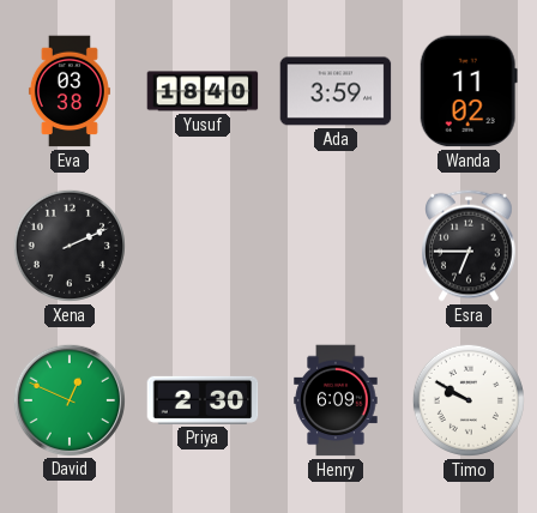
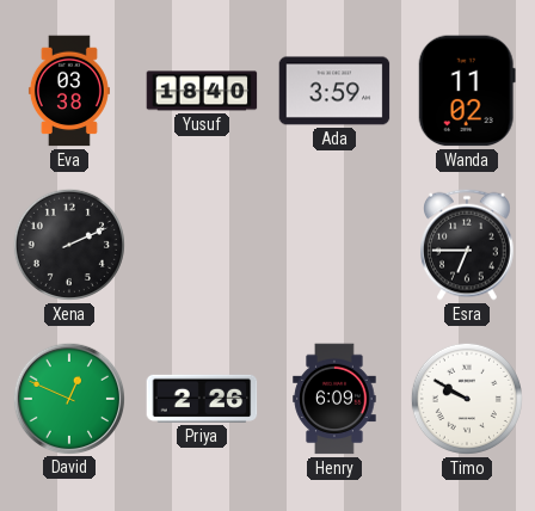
Priya: 2:30 -> 2:26
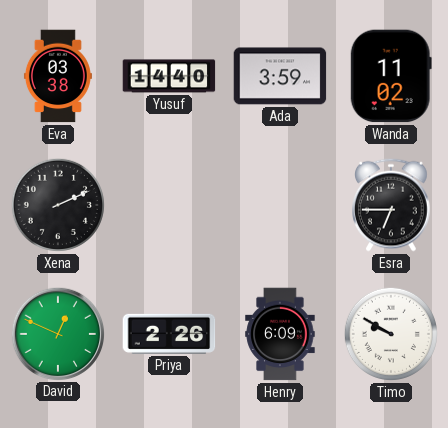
Yusuf: 18:40 -> 14:40
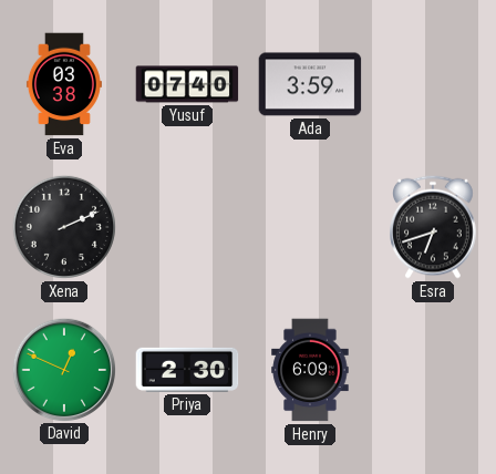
Yusuf: 14:40 -> 07:40
Wanda: 11:02 -> none
Esra: 6:45 -> 6:42
Priya: 2:26 -> 2:30
Timo: 9:50 -> none
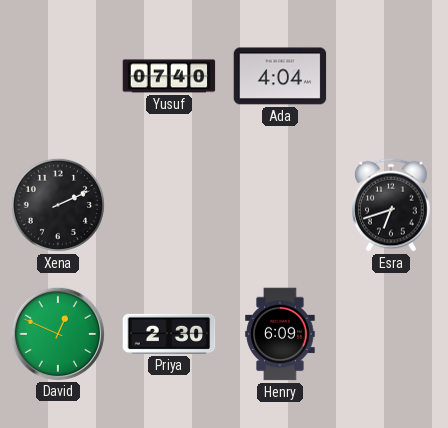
Eva: 03:38 -> none
Ada: 3:59 -> 4:04
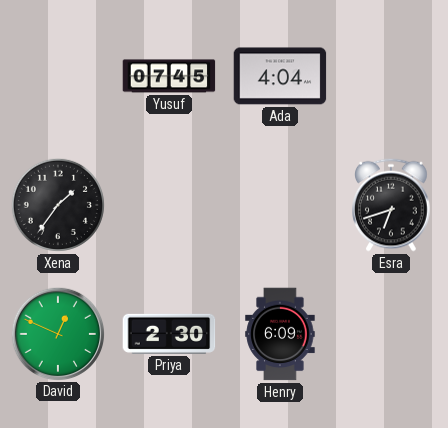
Yusuf: 07:40 -> 07:45
Xena: 2:11 -> 1:36
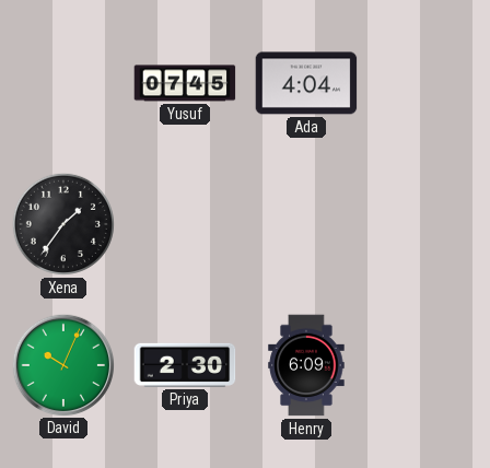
Esra: 6:42 -> none
David: 12:49 -> 10:04
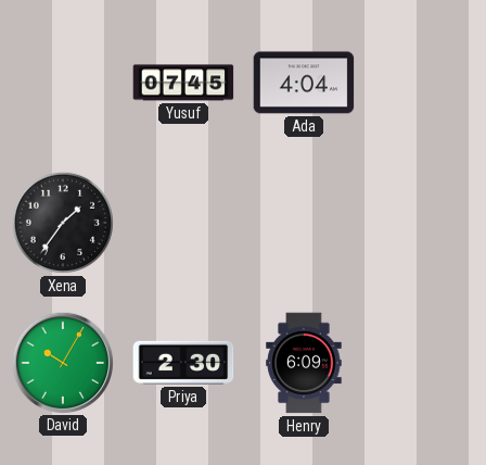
David: 10:04 -> 10:05
